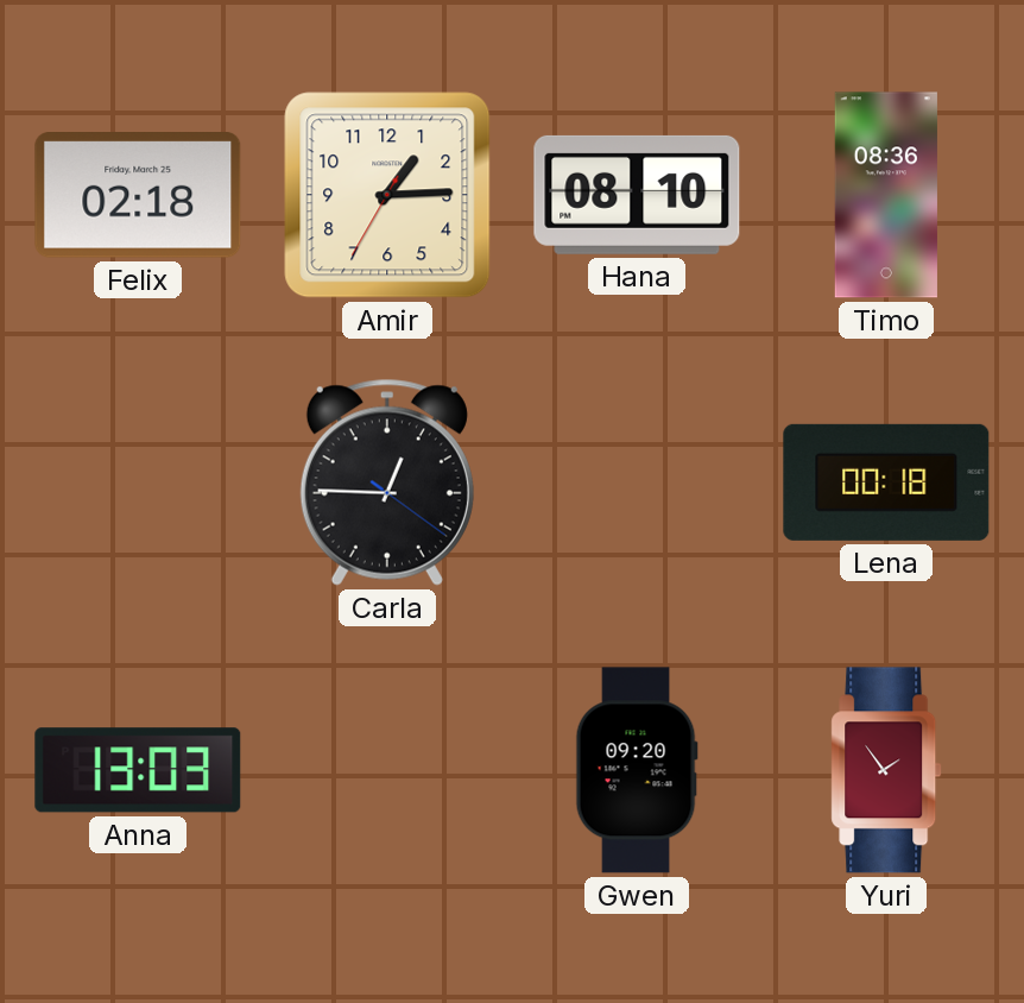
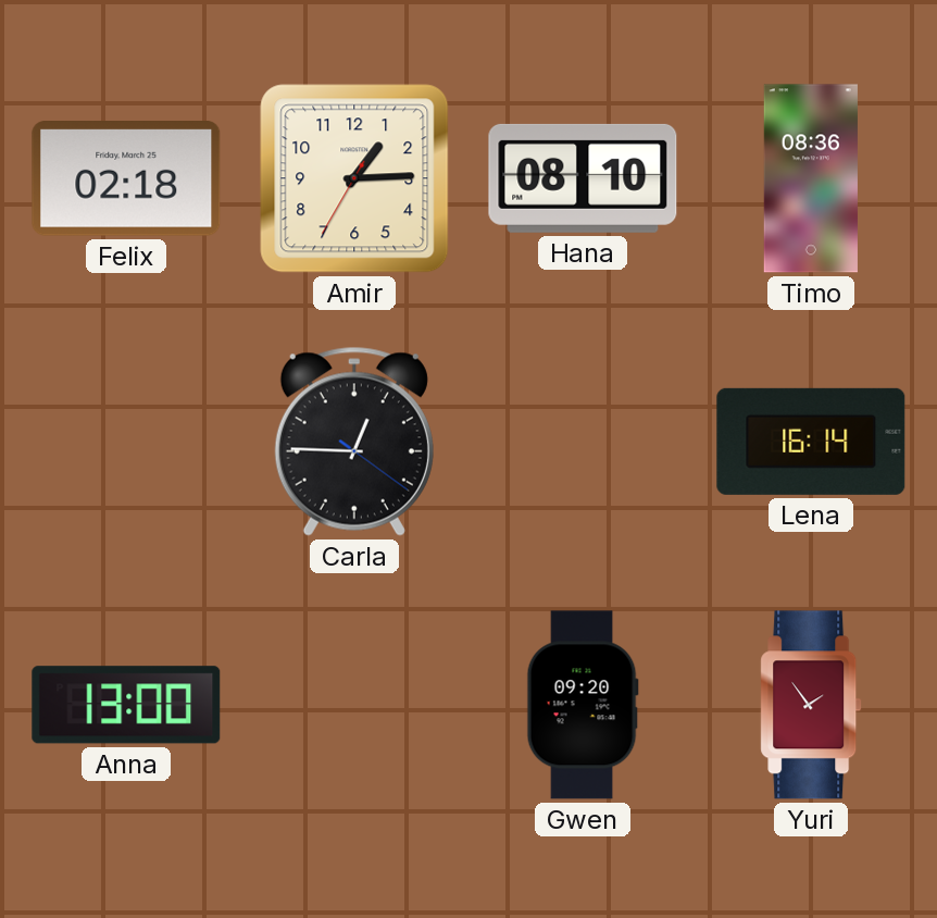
Lena: 00:18 -> 16:14
Anna: 13:03 -> 13:00
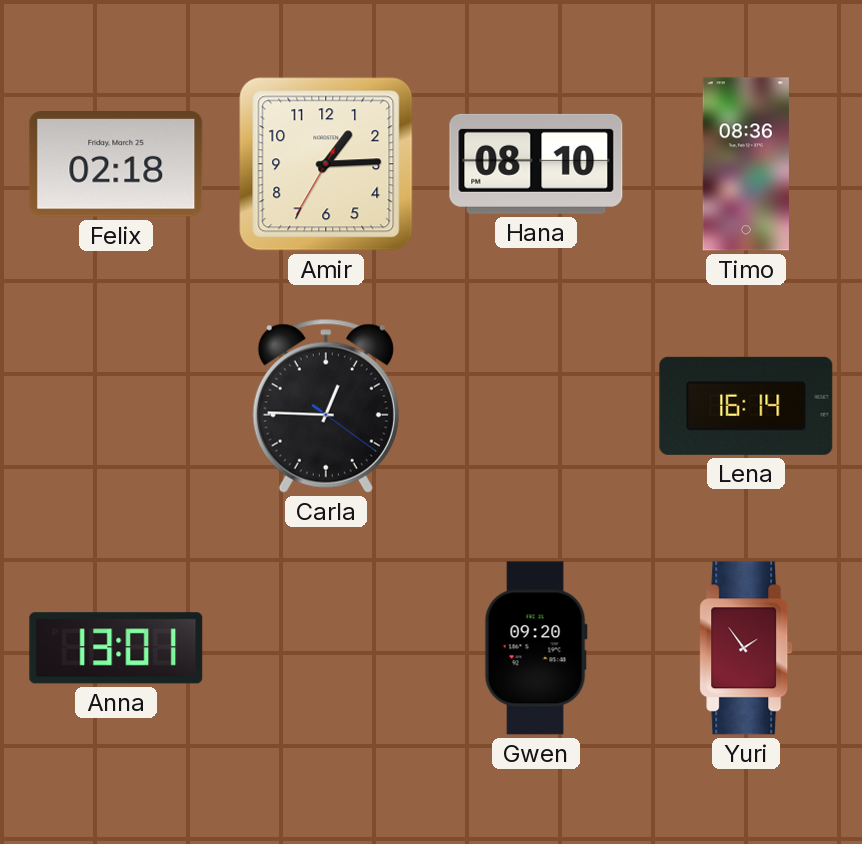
Anna: 13:00 -> 13:01
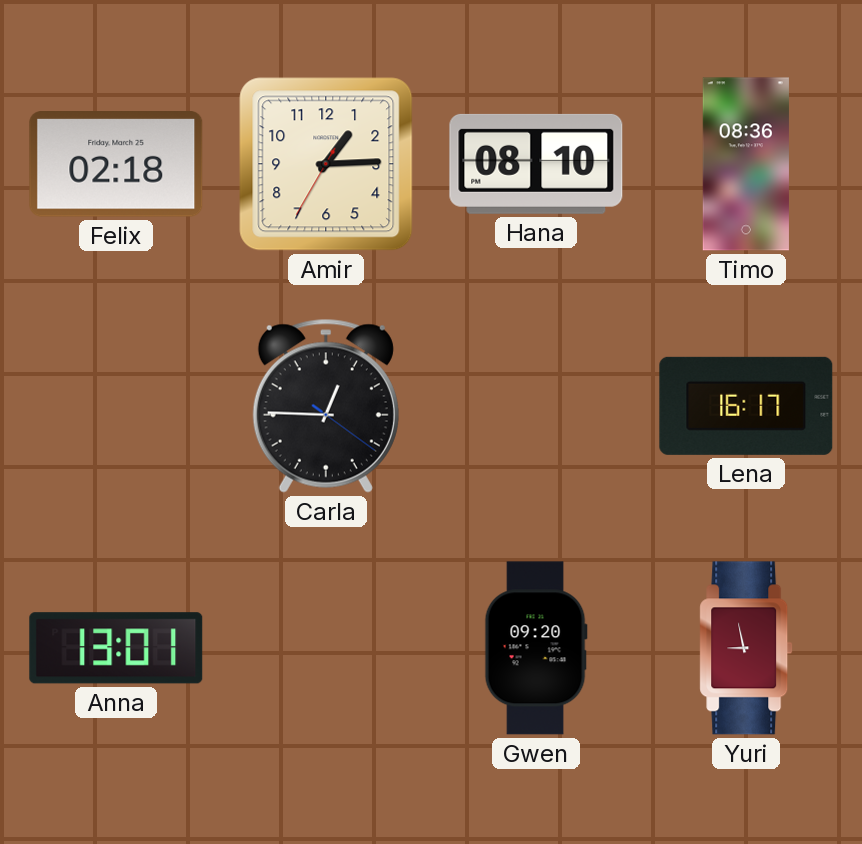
Lena: 16:14 -> 16:17
Yuri: 1:54 -> 8:58
